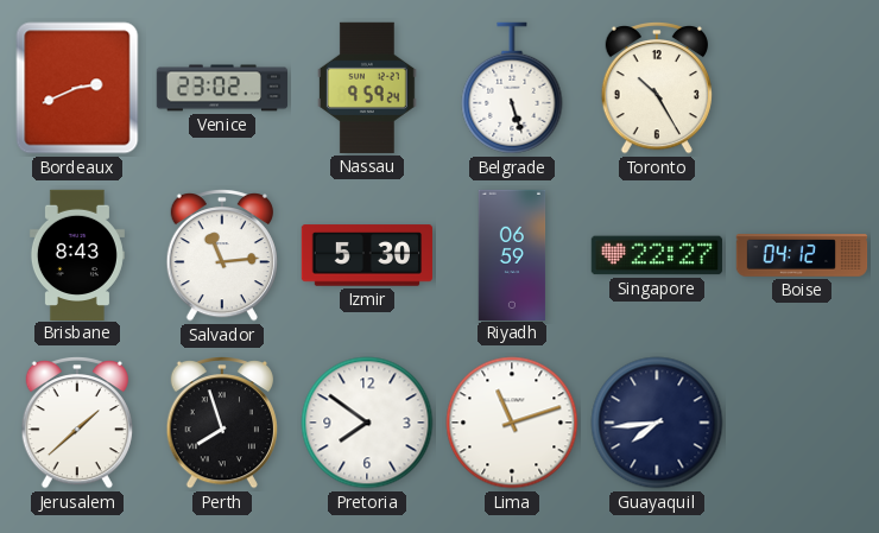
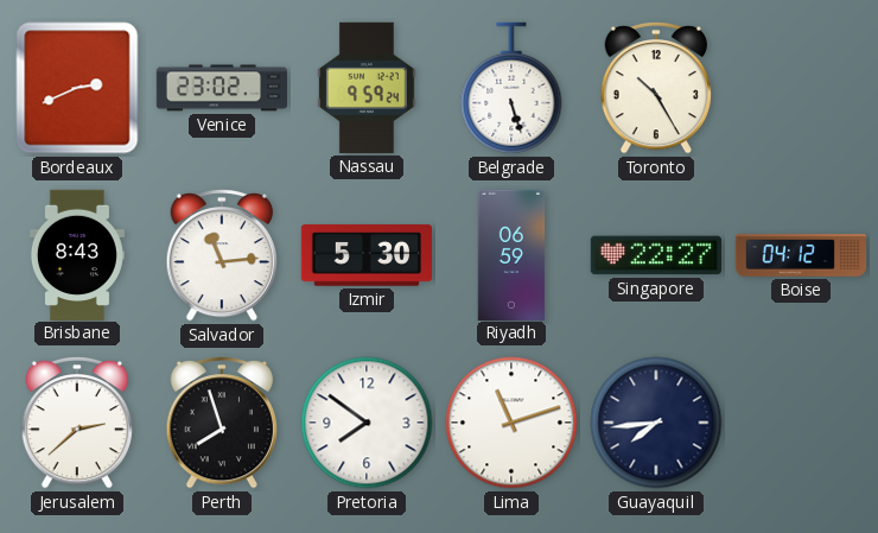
Jerusalem: 1:38 -> 2:38
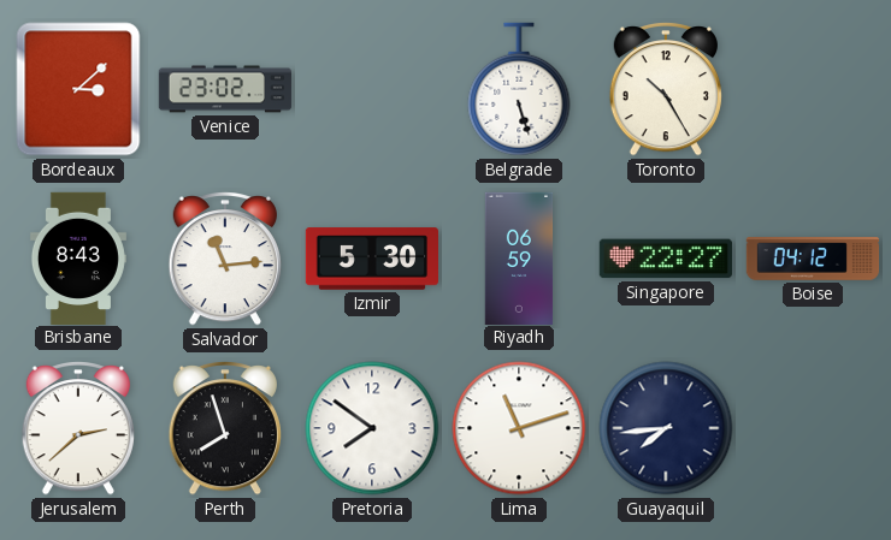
Bordeaux: 2:41 -> 3:08
Nassau: 9:59 -> none
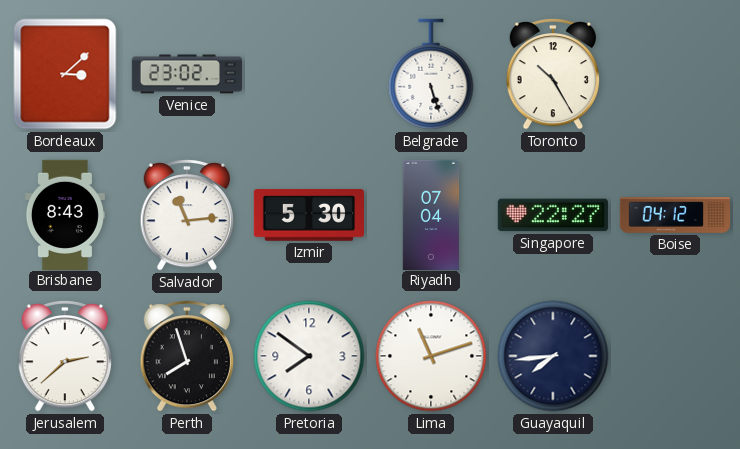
Riyadh: 06:59 -> 07:04
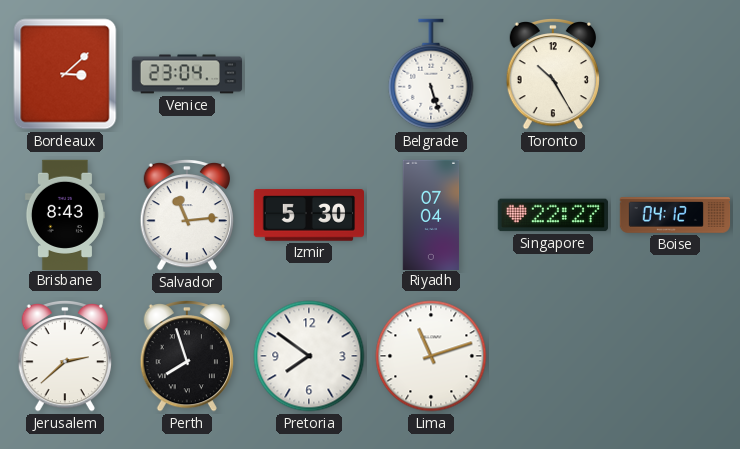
Venice: 23:02 -> 23:04
Guayaquil: 7:44 -> none
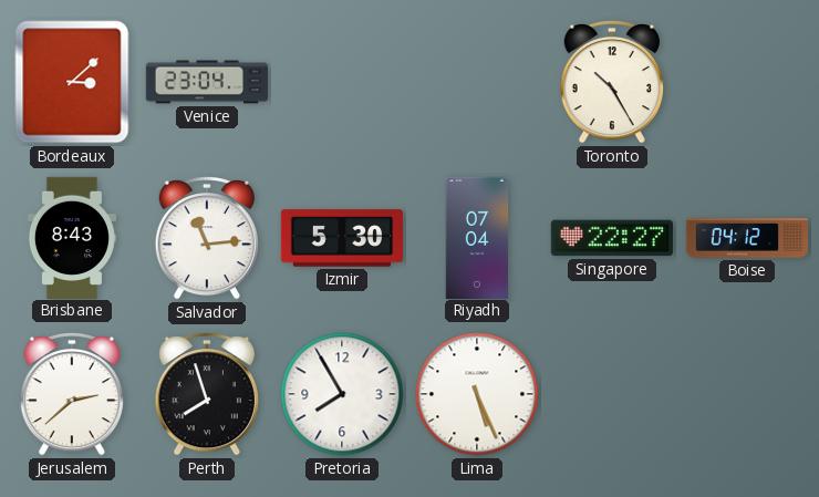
Belgrade: 5:27 -> none
Pretoria: 7:51 -> 7:55
Lima: 11:12 -> 5:26
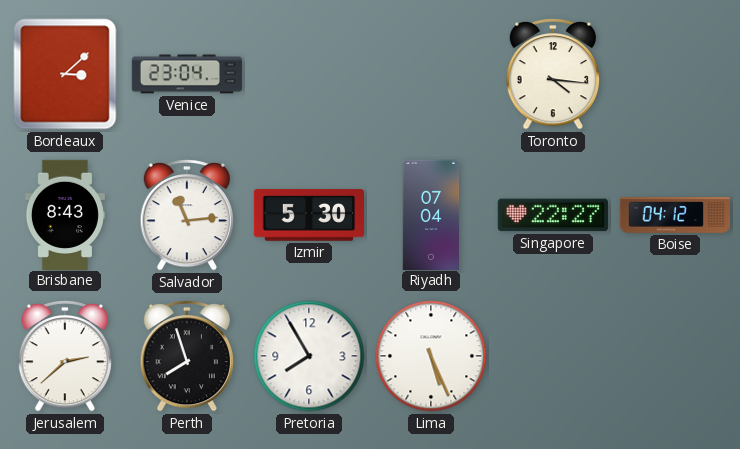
Toronto: 10:25 -> 4:16
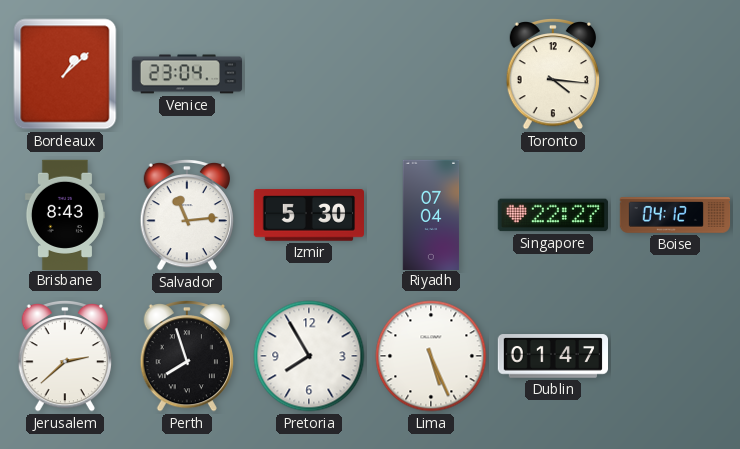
Bordeaux: 3:08 -> 1:08
Dublin: none -> 01:47
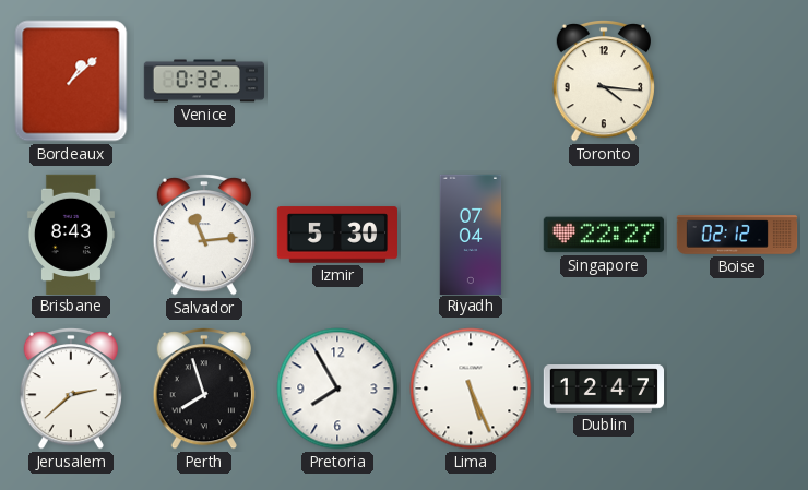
Venice: 23:04 -> 0:32
Boise: 04:12 -> 02:12
Dublin: 01:47 -> 12:47
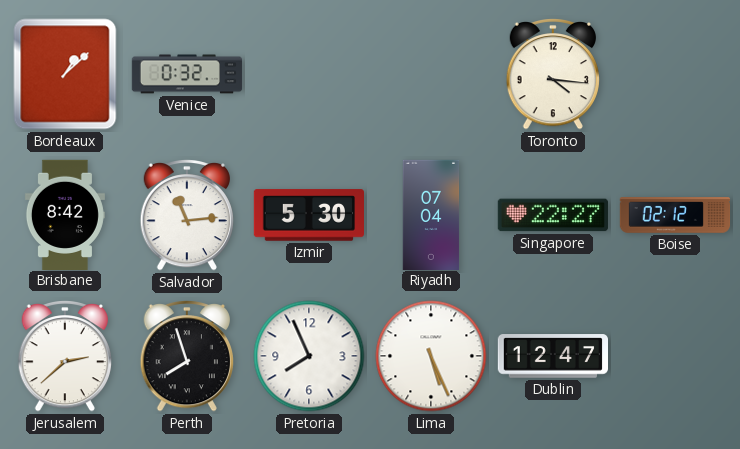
Brisbane: 8:43 -> 8:42
Pretoria: 7:55 -> 7:56
